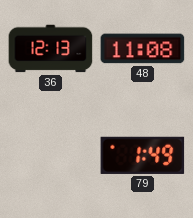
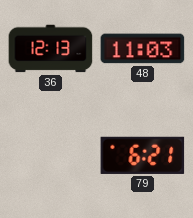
48: 11:08 -> 11:03
79: 1:49 -> 6:21
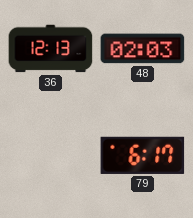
48: 11:03 -> 02:03
79: 6:21 -> 6:17
